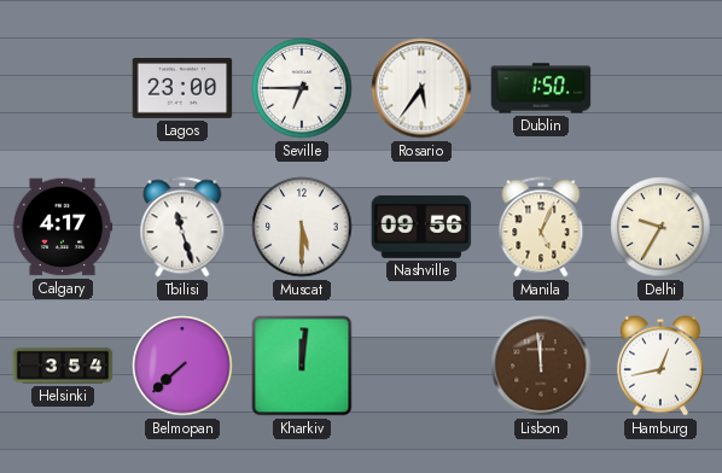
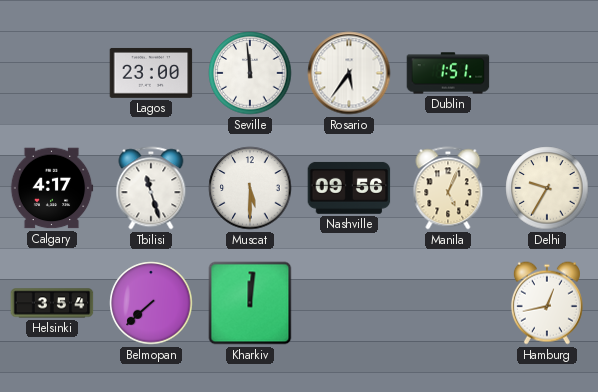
Seville: 6:45 -> 11:59
Dublin: 1:50 -> 1:51
Lisbon: 11:59 -> none
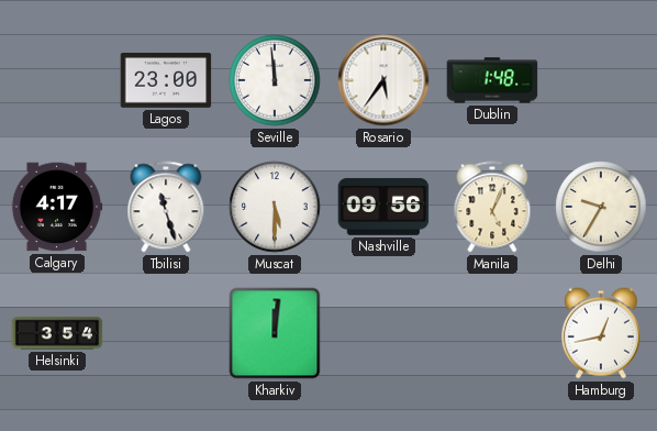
Dublin: 1:51 -> 1:48
Belmopan: 7:38 -> none
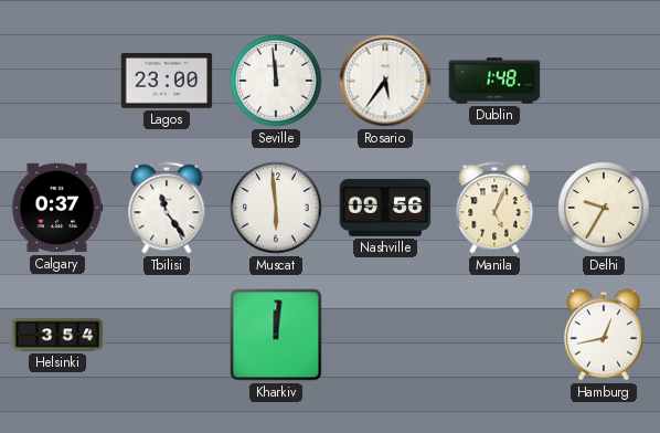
Calgary: 4:17 -> 0:37
Tbilisi: 11:27 -> 11:24
Muscat: 5:30 -> 5:59
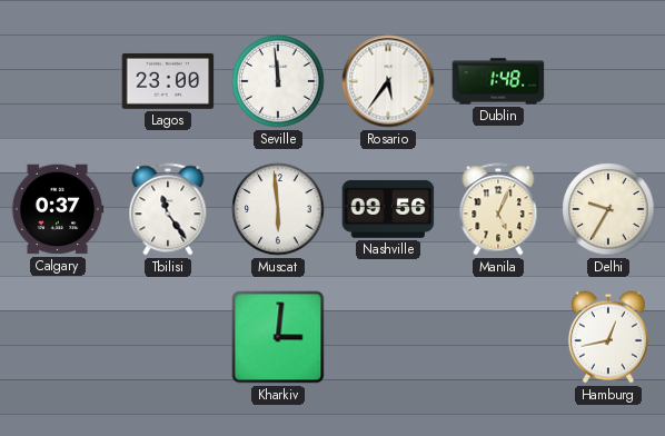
Helsinki: 3:54 -> none
Kharkiv: 12:01 -> 3:01
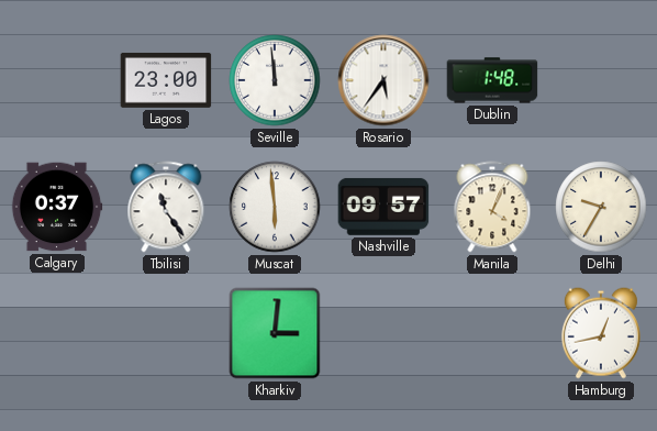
Nashville: 09:56 -> 09:57
Manila: 5:04 -> 4:04
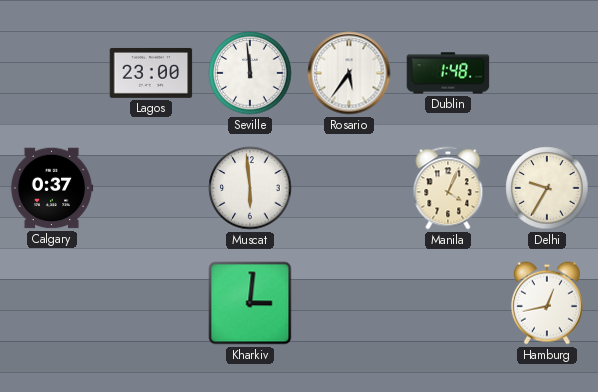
Tbilisi: 11:24 -> none
Nashville: 09:57 -> none
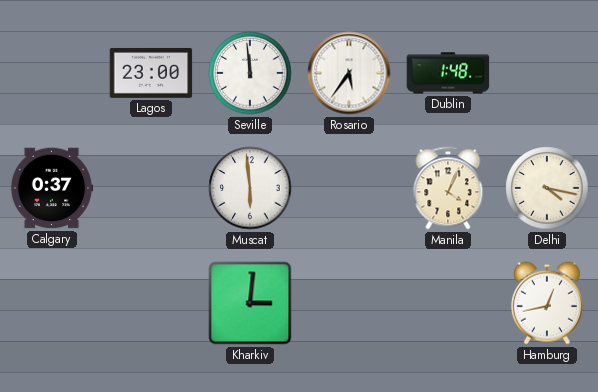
Delhi: 9:35 -> 4:17
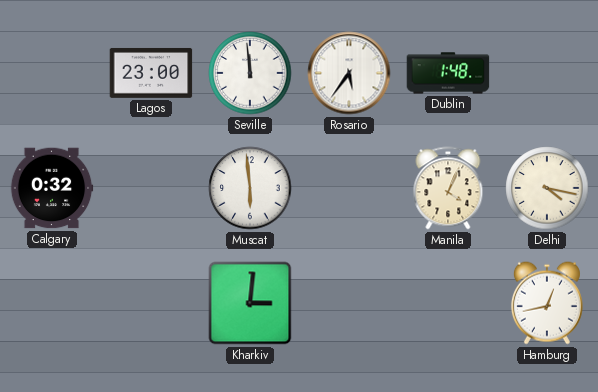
Calgary: 0:37 -> 0:32
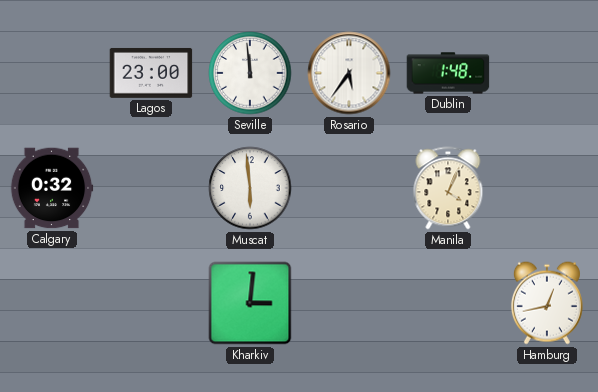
Delhi: 4:17 -> none
